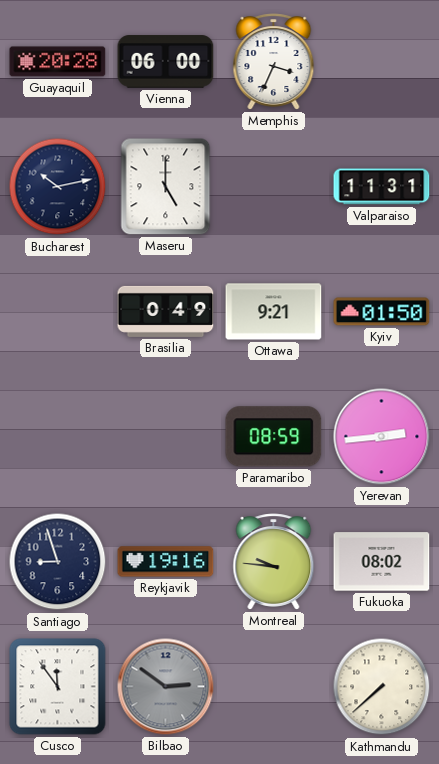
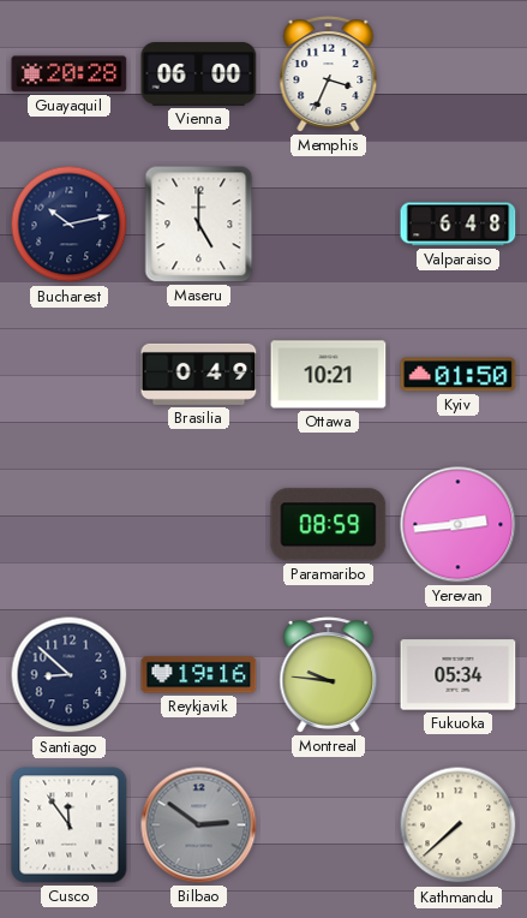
Valparaiso: 11:31 -> 6:48
Ottawa: 9:21 -> 10:21
Santiago: 8:57 -> 8:52
Fukuoka: 08:02 -> 05:34
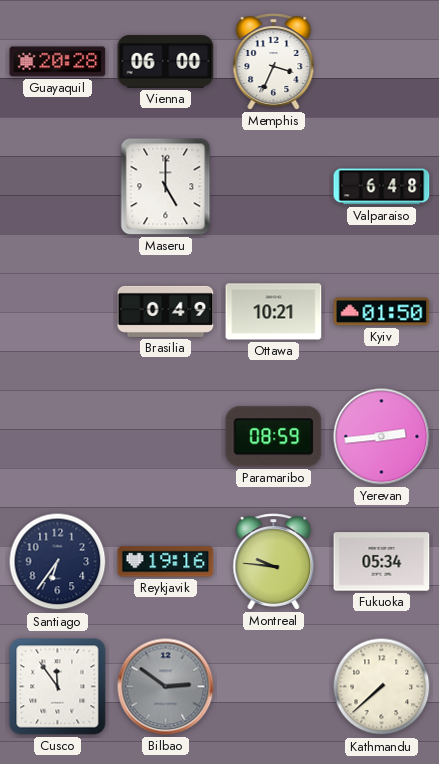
Bucharest: 10:13 -> none
Santiago: 8:52 -> 6:36
